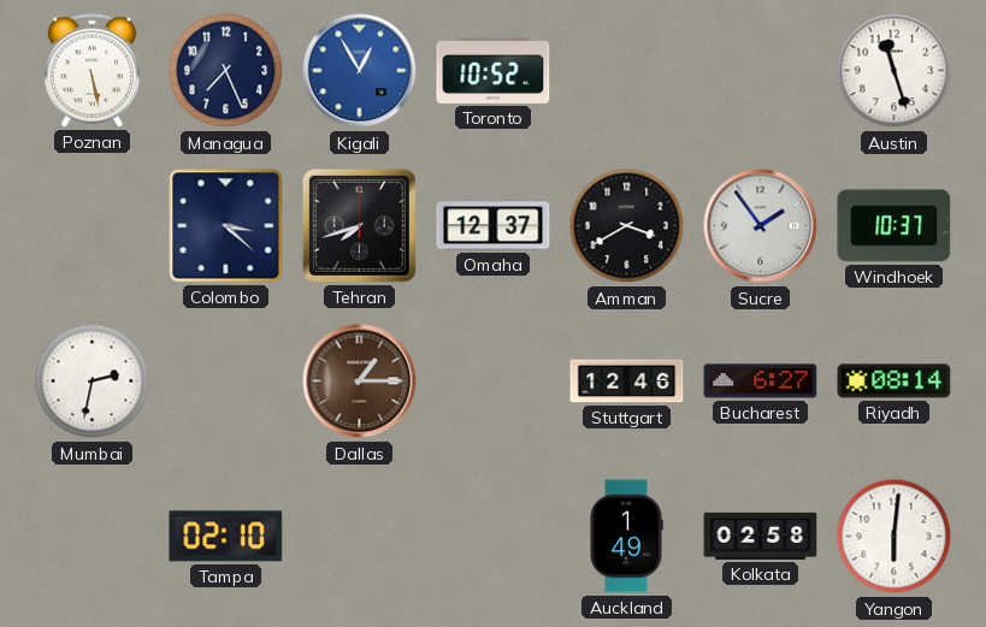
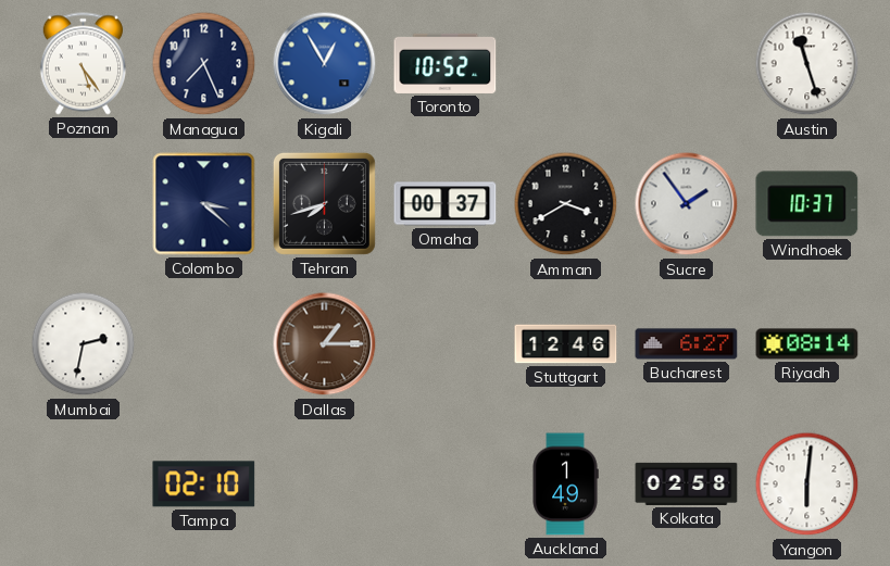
Poznan: 5:28 -> 5:24
Omaha: 12:37 -> 00:37
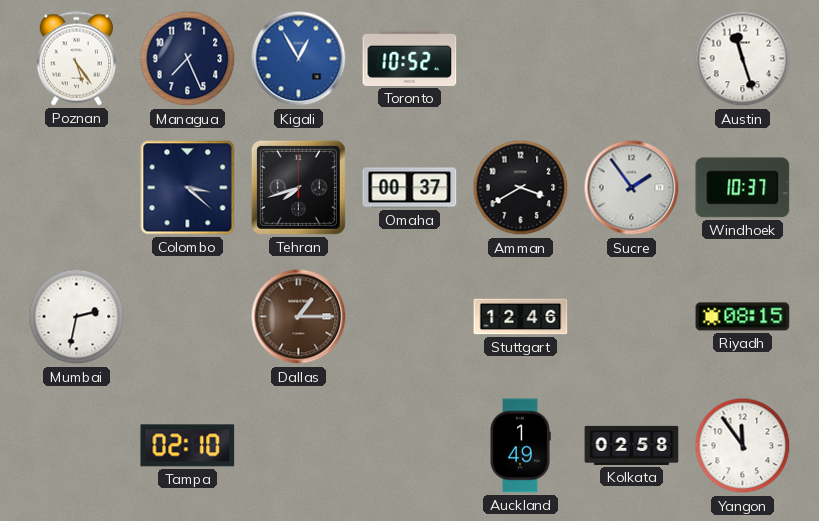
Bucharest: 6:27 -> none
Riyadh: 08:14 -> 08:15
Yangon: 6:01 -> 11:54
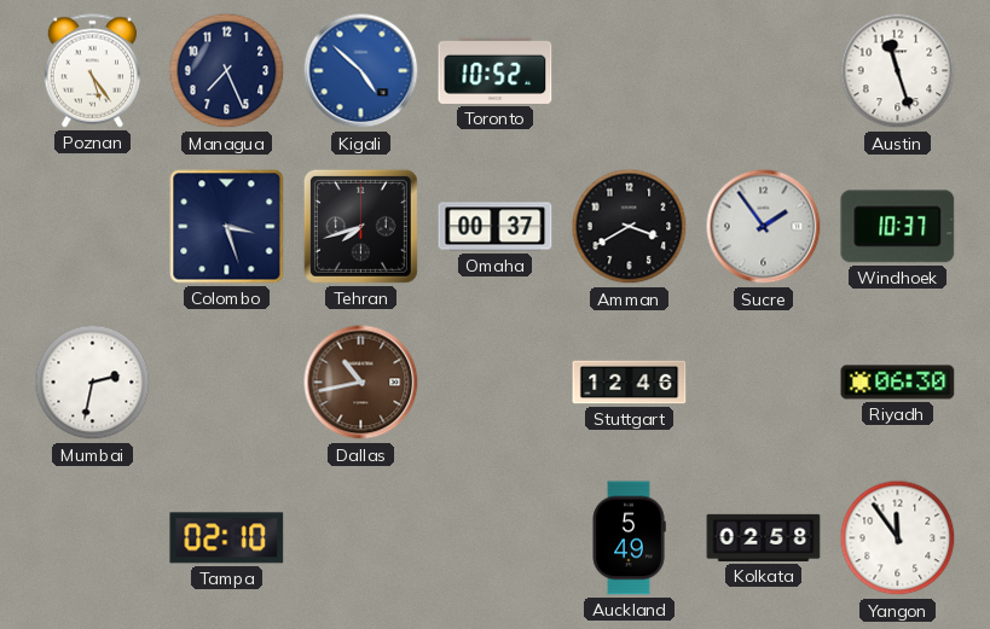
Kigali: 12:55 -> 4:52
Colombo: 3:22 -> 3:27
Dallas: 1:15 -> 10:43
Riyadh: 08:15 -> 06:30
Auckland: 1:49 -> 5:49
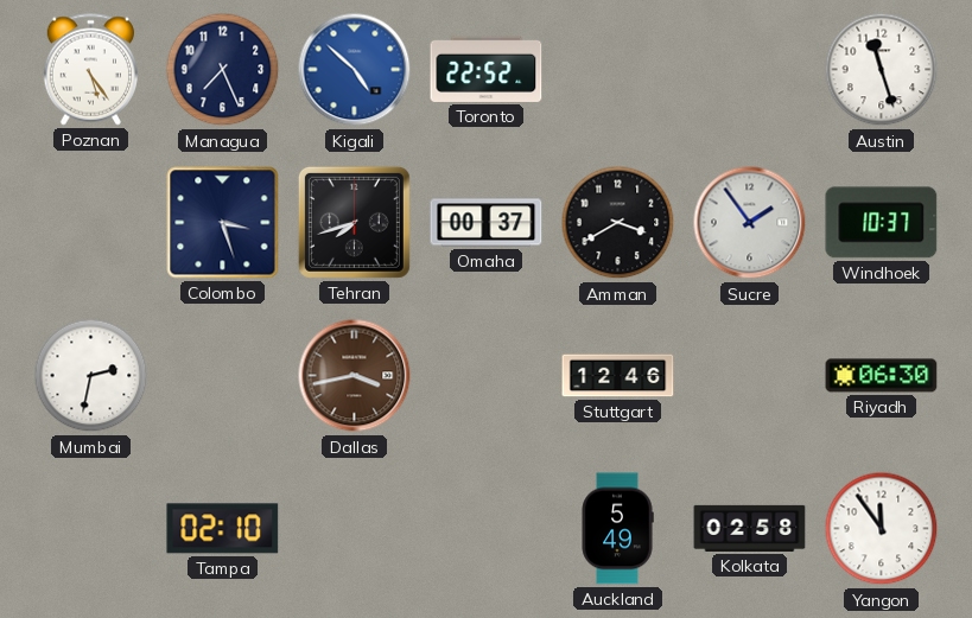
Toronto: 10:52 -> 22:52
Dallas: 10:43 -> 3:43
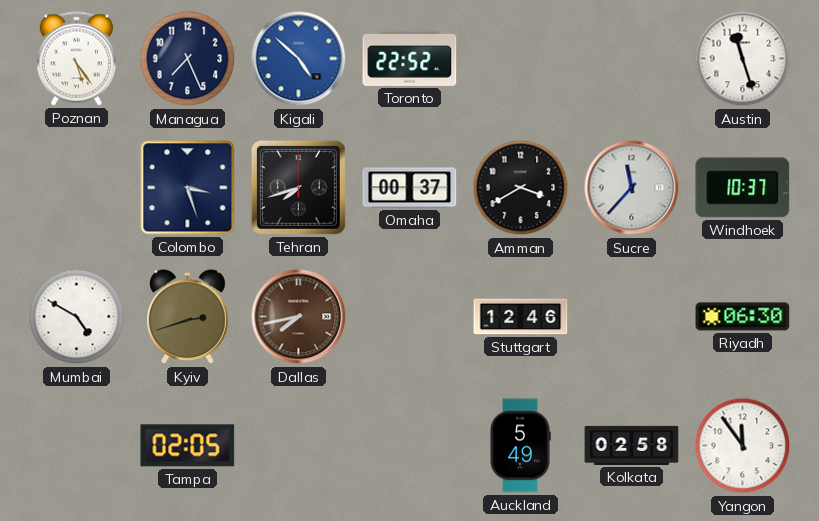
Sucre: 1:54 -> 11:37
Mumbai: 2:32 -> 4:50
Kyiv: none -> 2:42
Dallas: 3:43 -> 7:43
Tampa: 02:10 -> 02:05
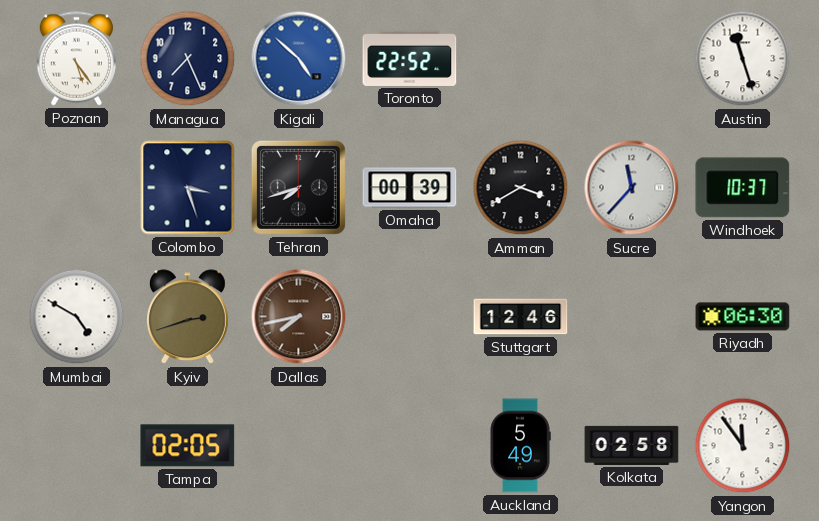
Omaha: 00:37 -> 00:39
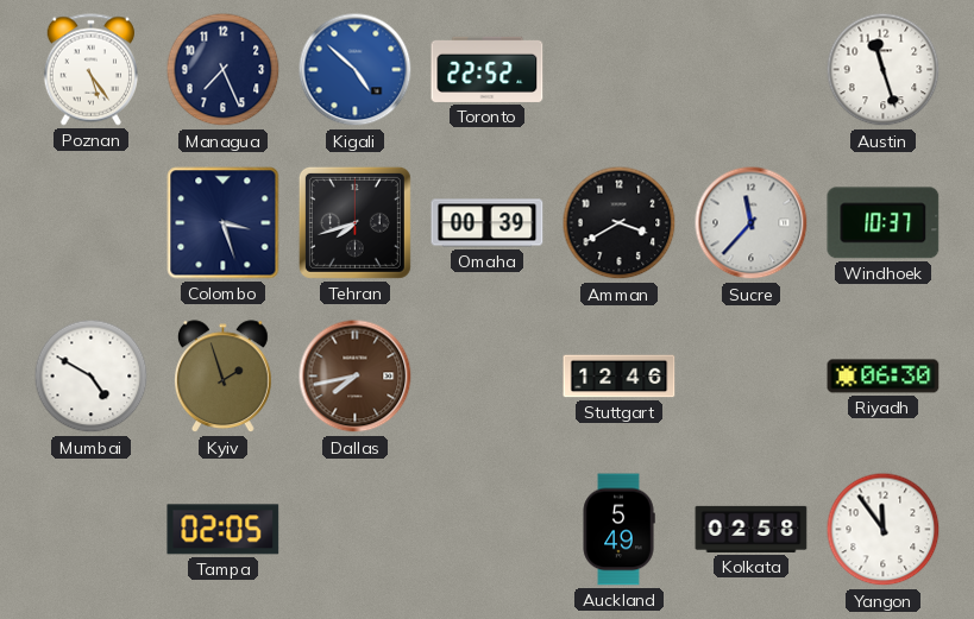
Kyiv: 2:42 -> 1:57
